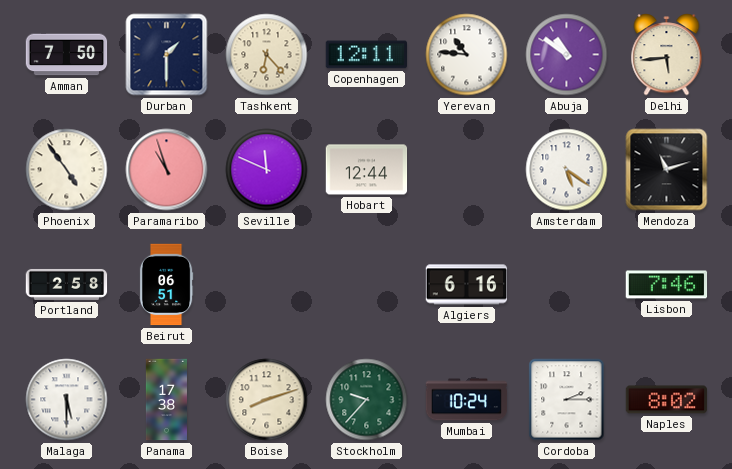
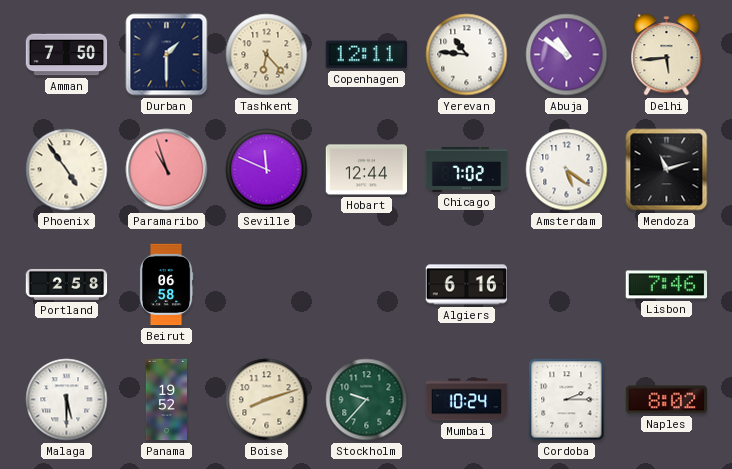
Chicago: none -> 7:02
Beirut: 06:51 -> 06:58
Panama: 17:38 -> 19:52
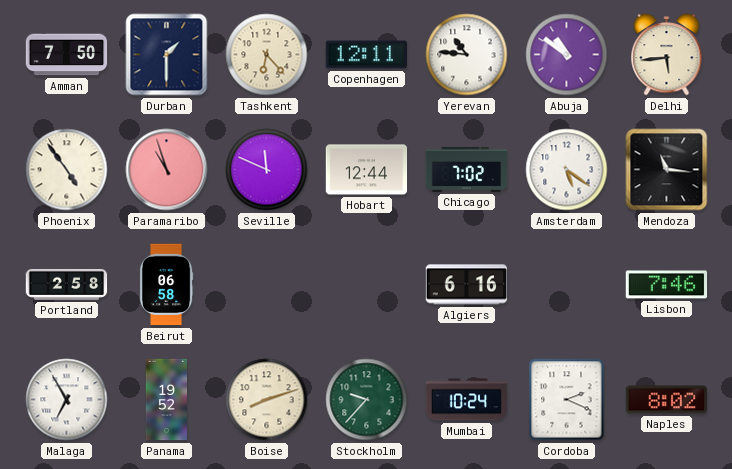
Mendoza: 11:12 -> 11:16
Malaga: 5:30 -> 6:55
Cordoba: 2:15 -> 2:19
